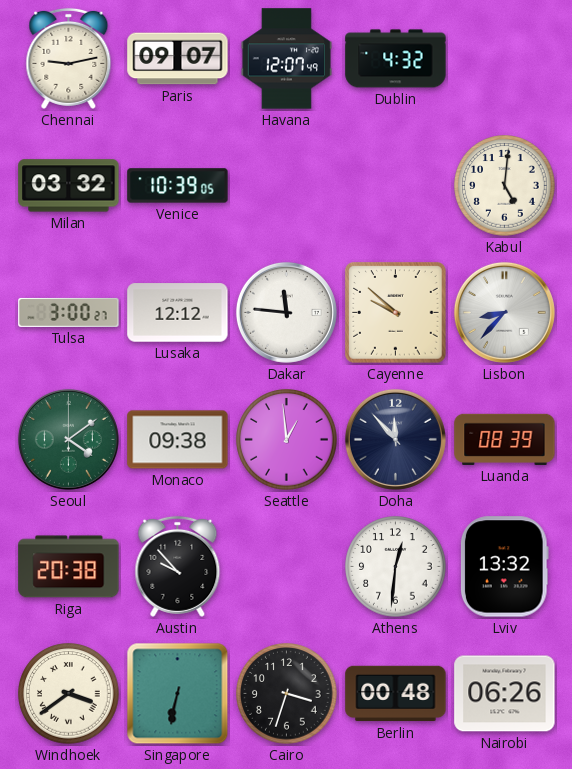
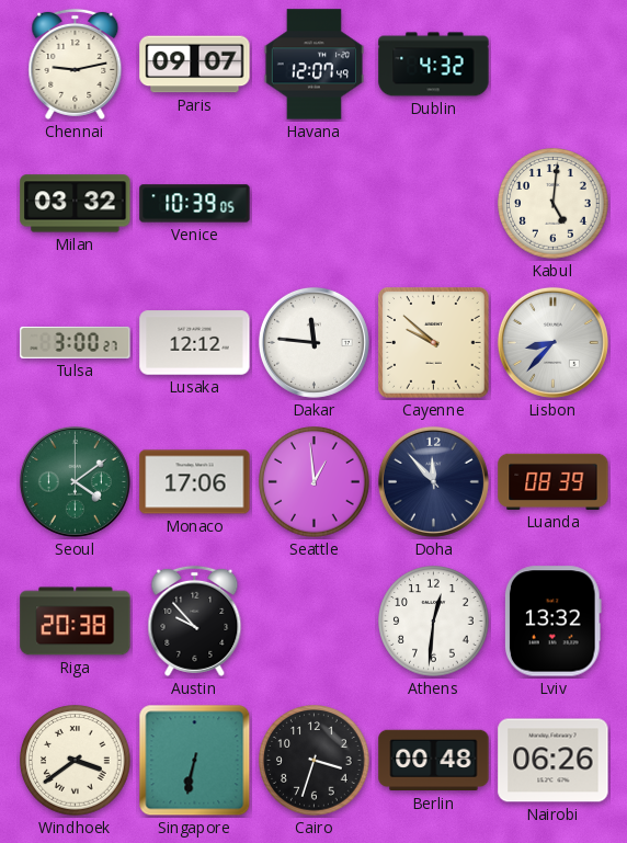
Monaco: 09:38 -> 17:06
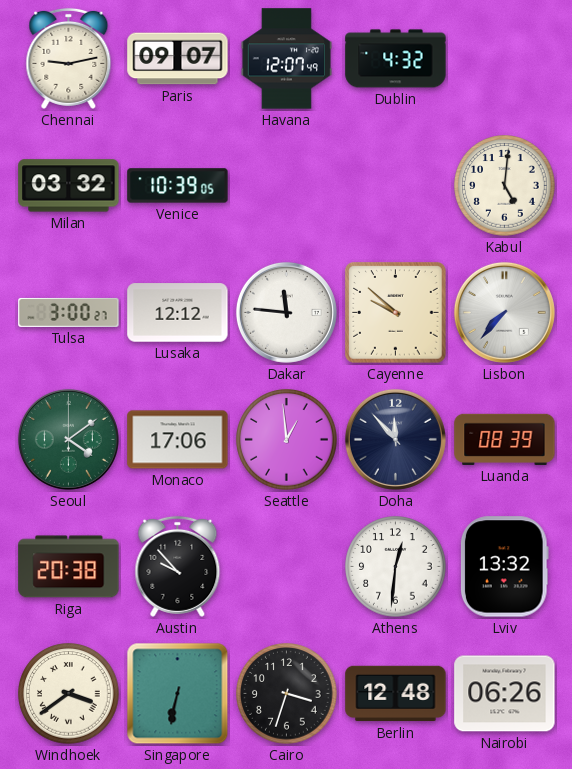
Lisbon: 8:37 -> 7:37
Berlin: 00:48 -> 12:48
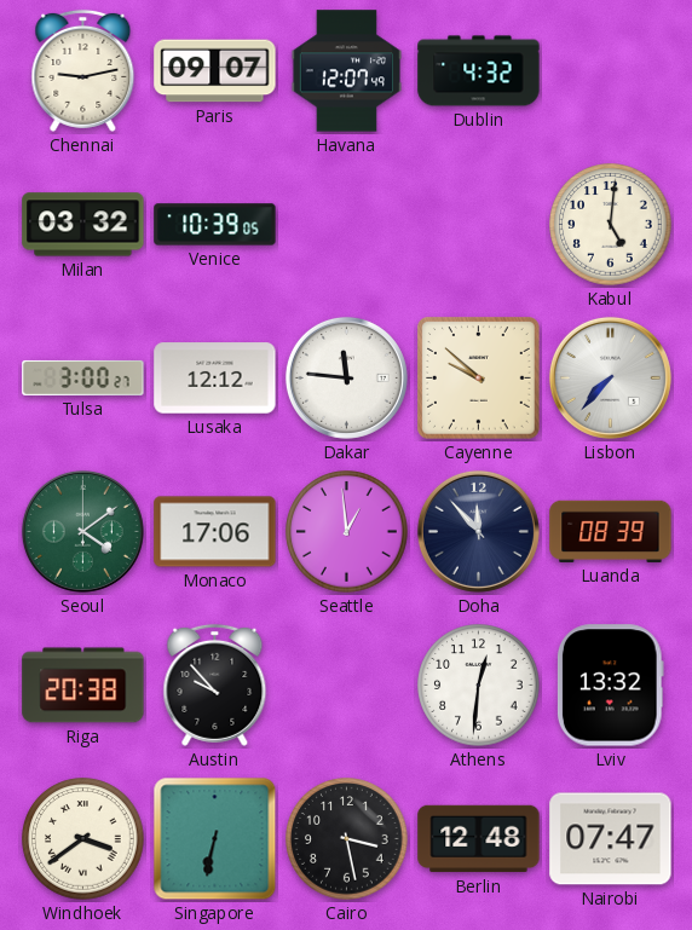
Cairo: 3:33 -> 3:28
Nairobi: 06:26 -> 07:47
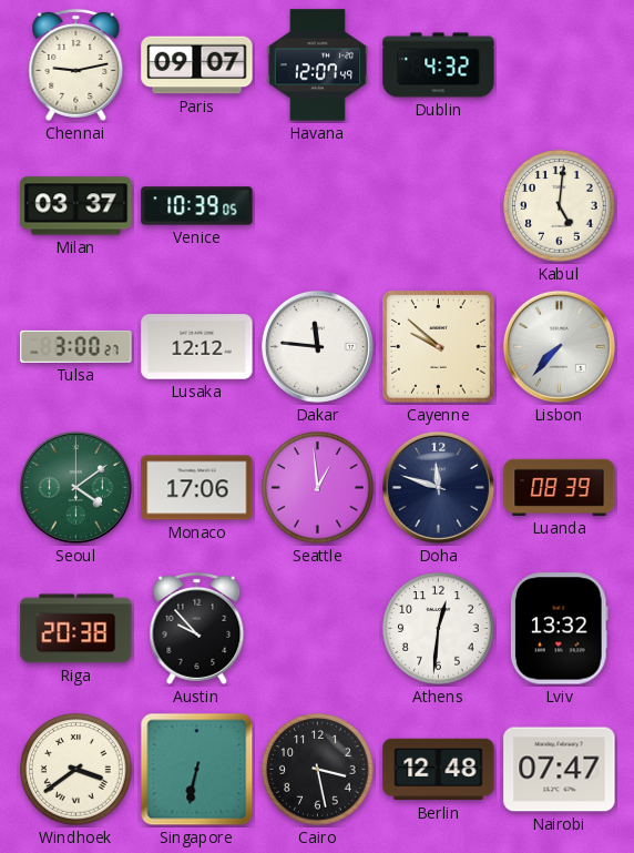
Milan: 03:32 -> 03:37
Doha: 11:53 -> 11:48
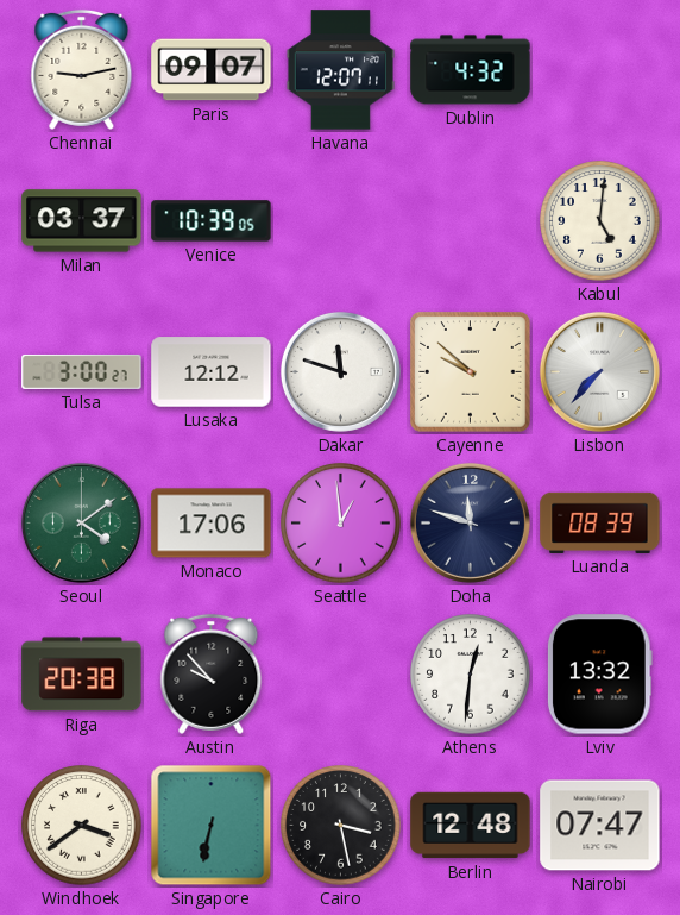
Havana: 12:07:49 -> 12:07:11
Dakar: 11:46 -> 11:48
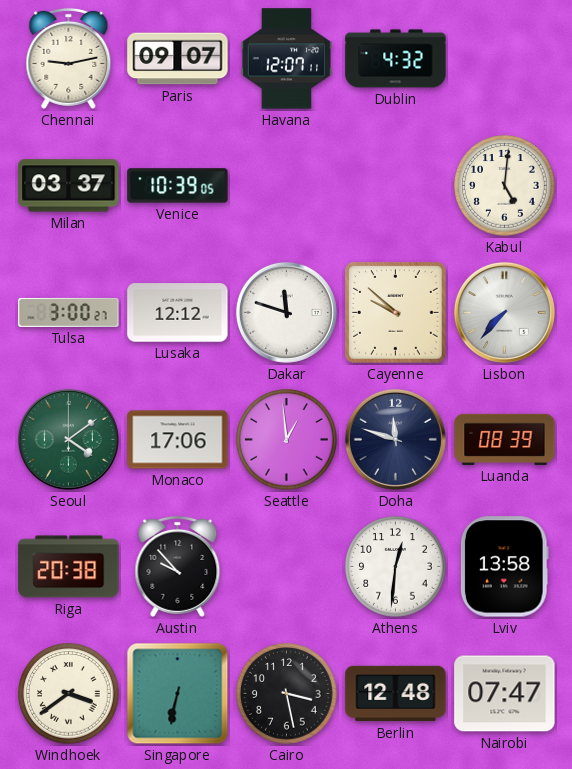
Lviv: 13:32 -> 13:58
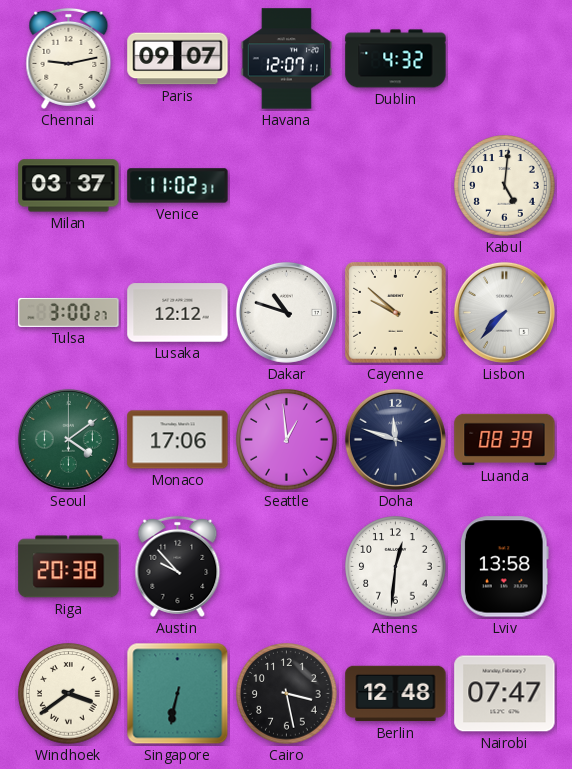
Venice: 10:39 -> 11:02
Dakar: 11:48 -> 10:48
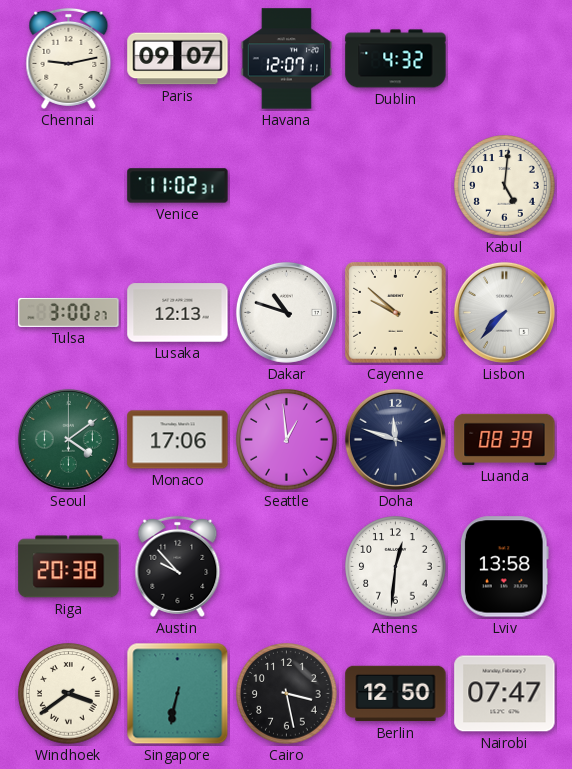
Milan: 03:37 -> none
Lusaka: 12:12 -> 12:13
Berlin: 12:48 -> 12:50
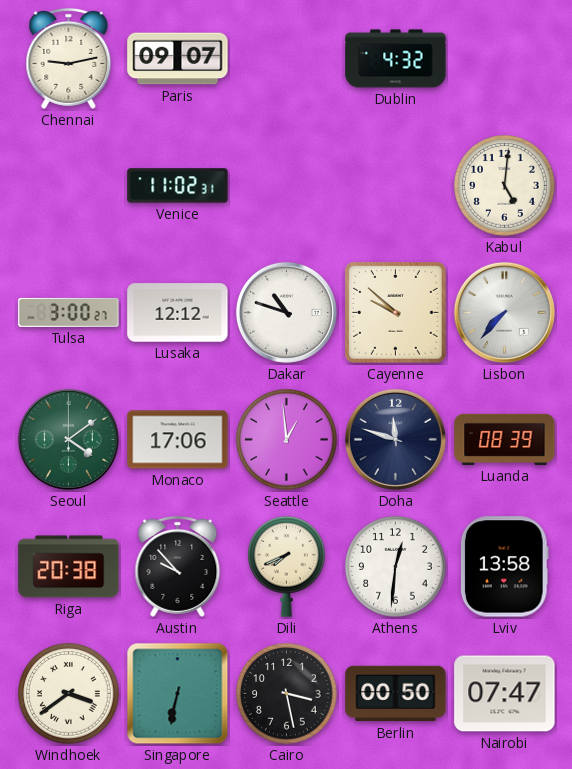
Havana: 12:07 -> none
Lusaka: 12:13 -> 12:12
Dili: none -> 7:41
Berlin: 12:50 -> 00:50
